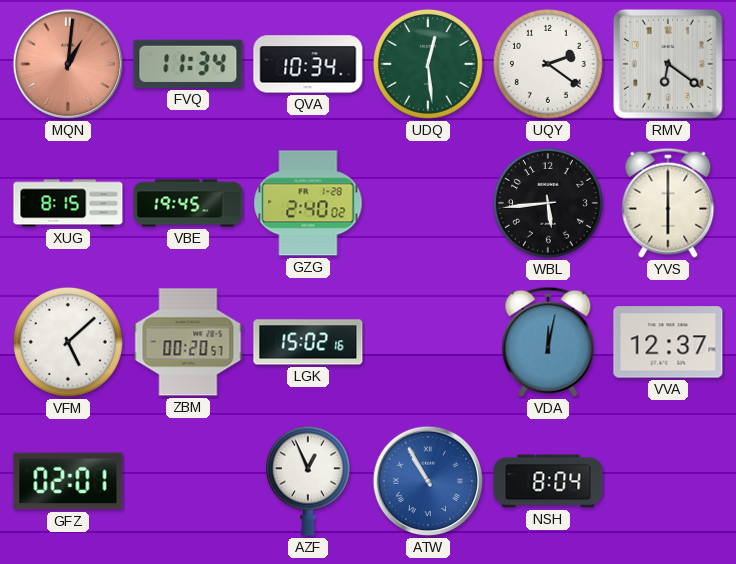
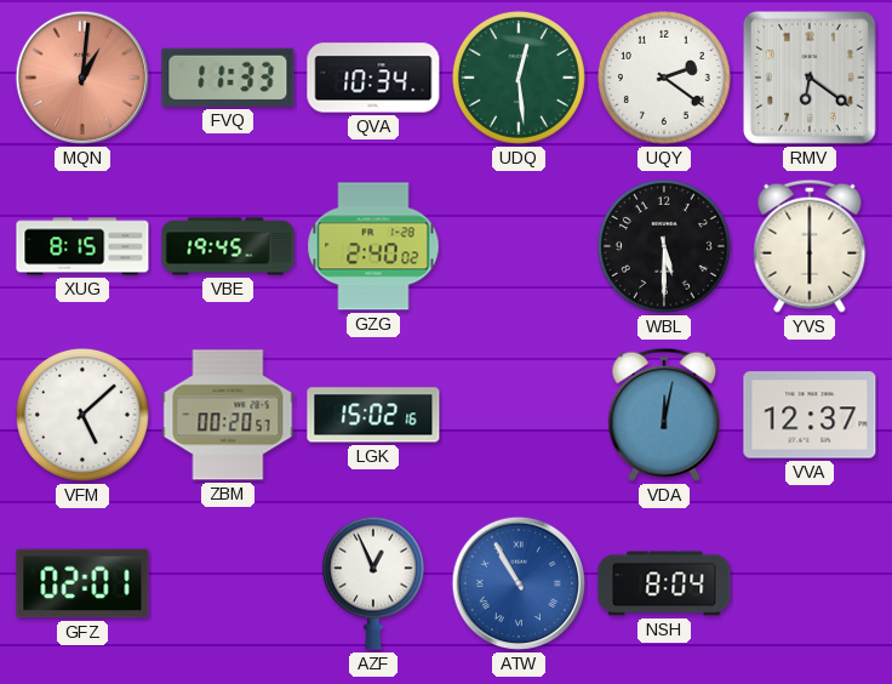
FVQ: 11:34 -> 11:33
WBL: 5:44 -> 5:30
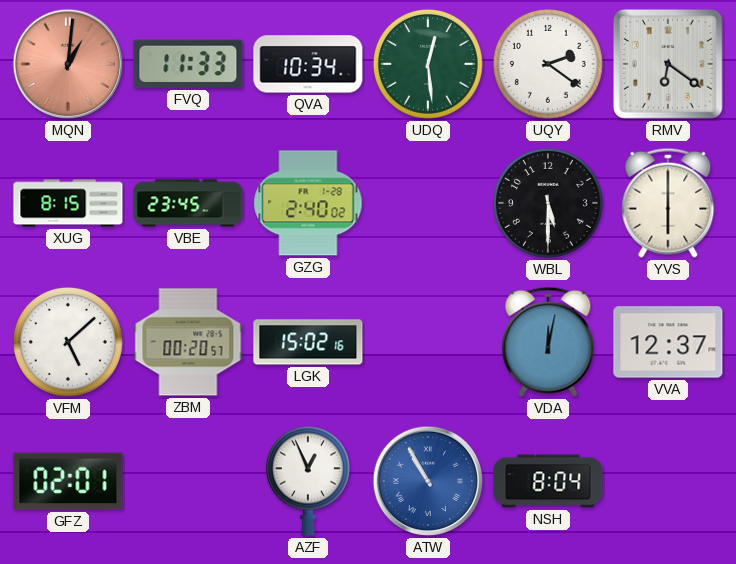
VBE: 19:45 -> 23:45
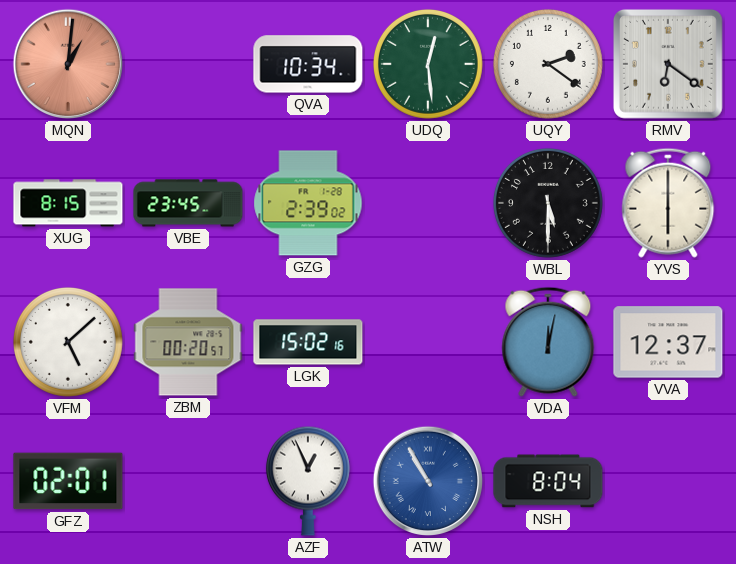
FVQ: 11:33 -> none
GZG: 2:40 -> 2:39
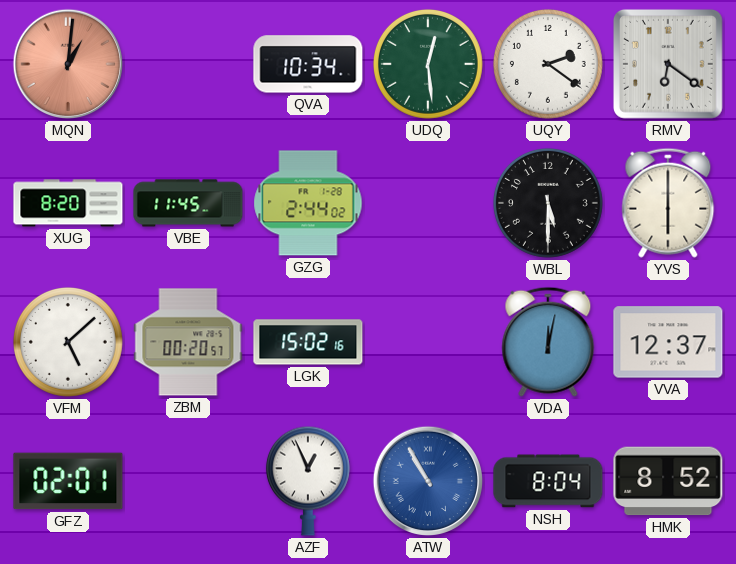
XUG: 8:15 -> 8:20
VBE: 23:45 -> 11:45
GZG: 2:39 -> 2:44
HMK: none -> 8:52
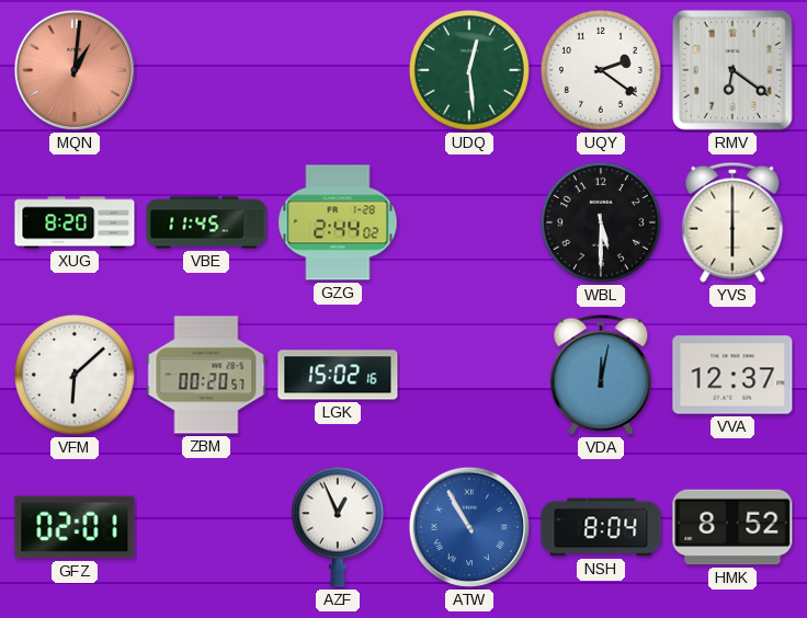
QVA: 10:34 -> none
VFM: 5:08 -> 6:08
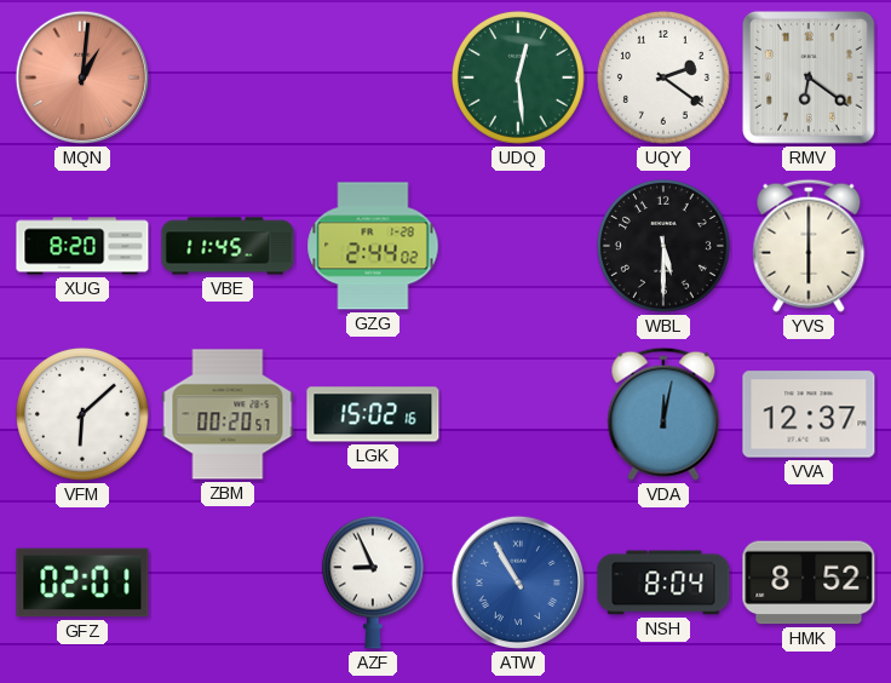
AZF: 12:56 -> 8:56
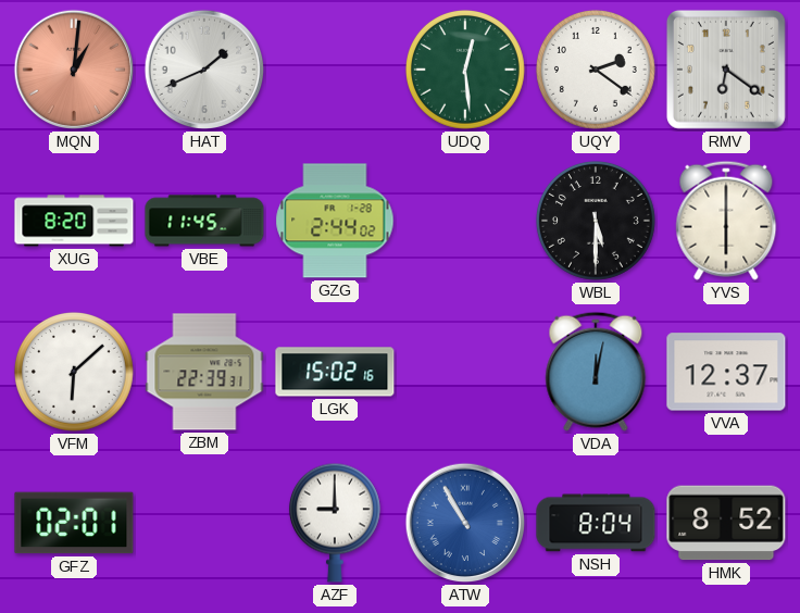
HAT: none -> 1:41
ZBM: 00:20 -> 22:39
AZF: 8:56 -> 9:00
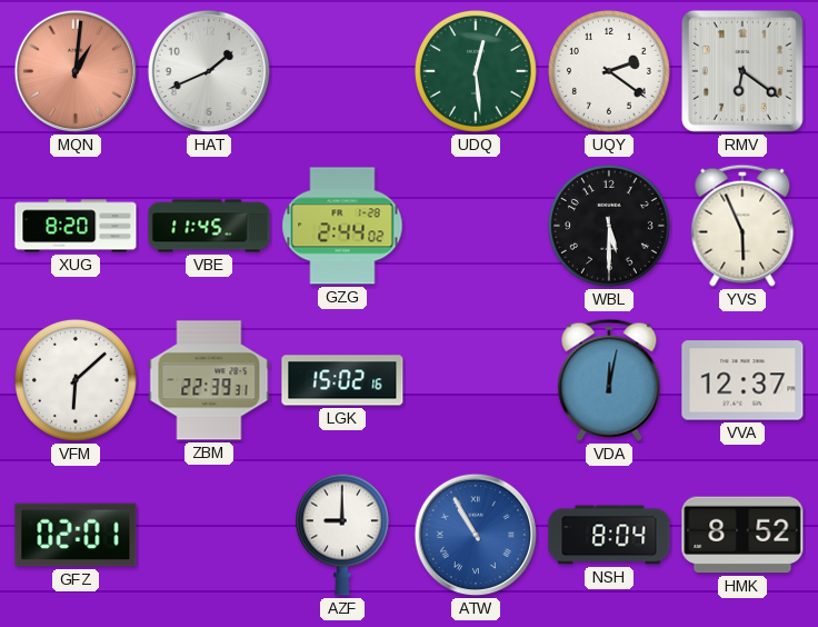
YVS: 6:00 -> 5:56
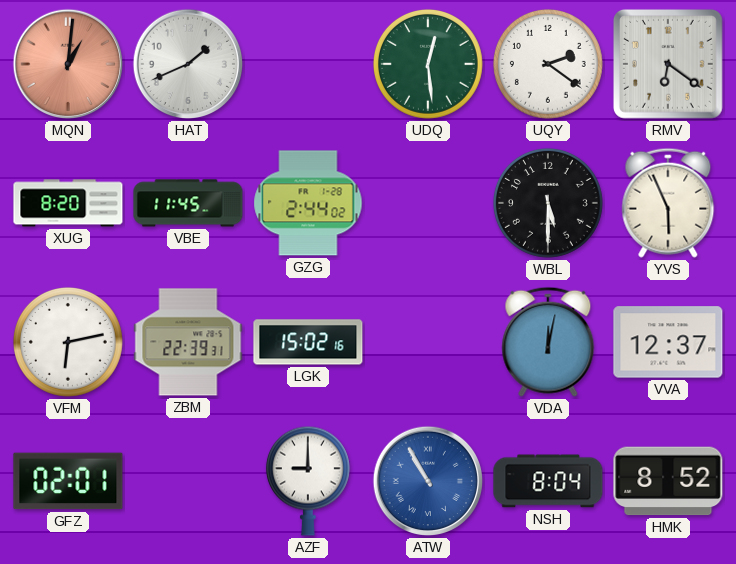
VFM: 6:08 -> 6:13
